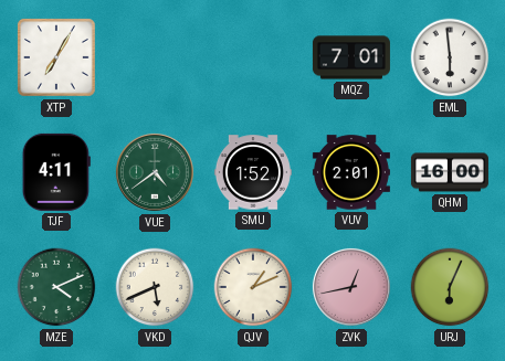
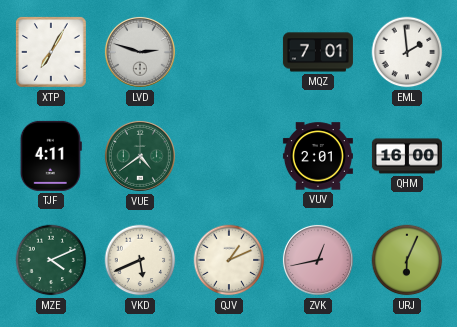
LVD: none -> 2:48
EML: 5:59 -> 1:59
SMU: 1:52 -> none
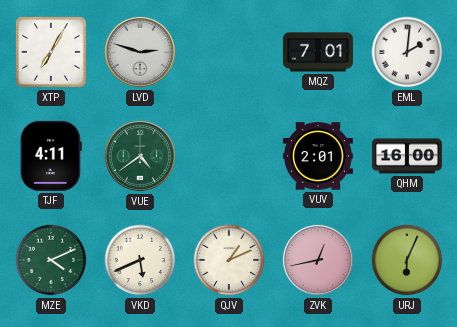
EML: 1:59 -> 2:01
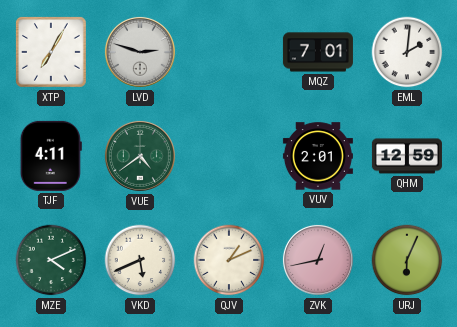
QHM: 16:00 -> 12:59
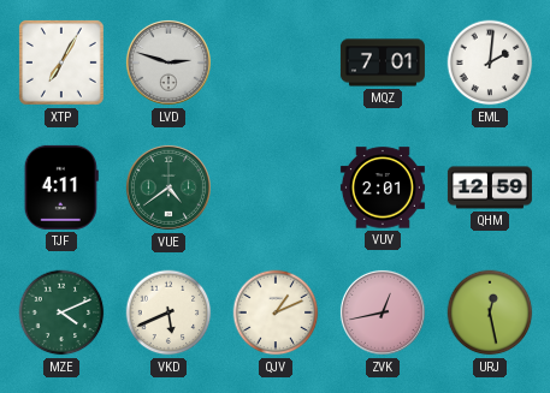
URJ: 6:04 -> 12:28
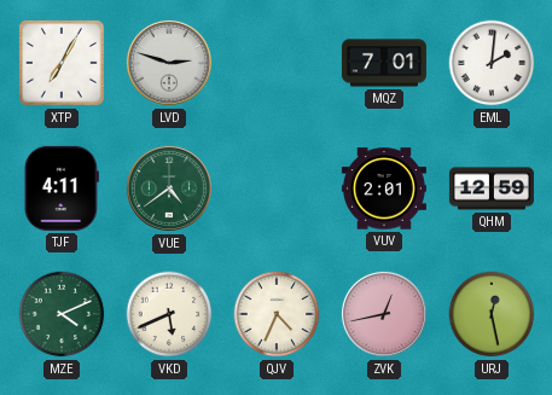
QJV: 1:11 -> 4:34
